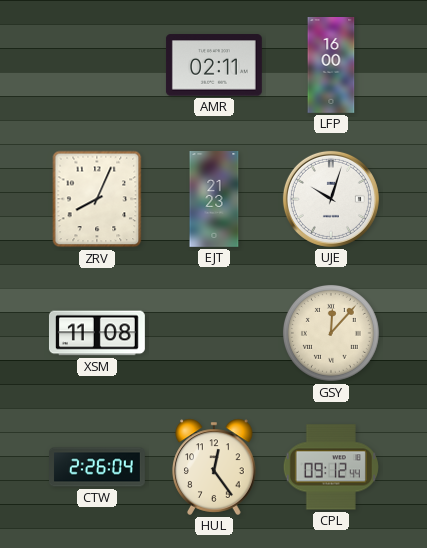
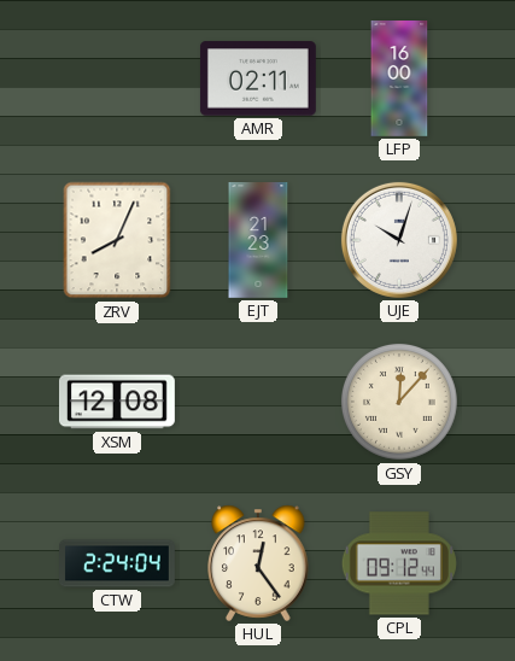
XSM: 11:08 -> 12:08
CTW: 2:26 -> 2:24
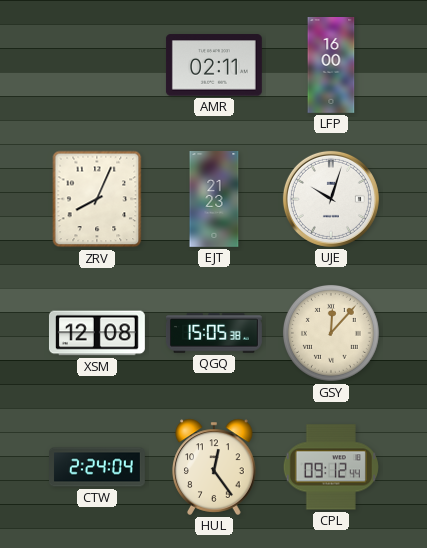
QGQ: none -> 15:05
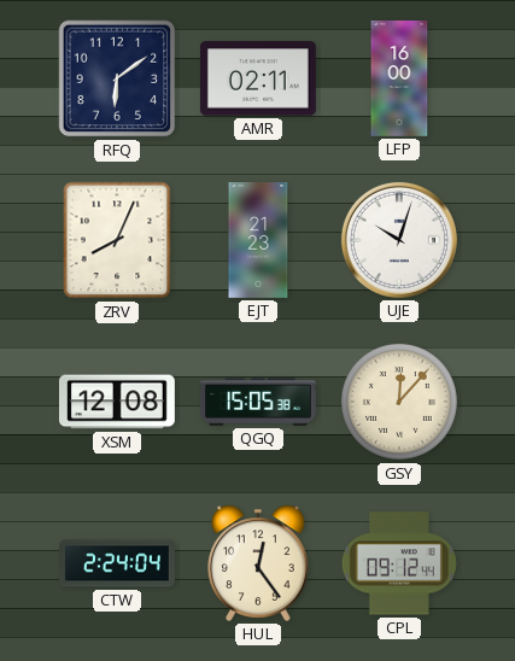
RFQ: none -> 6:09
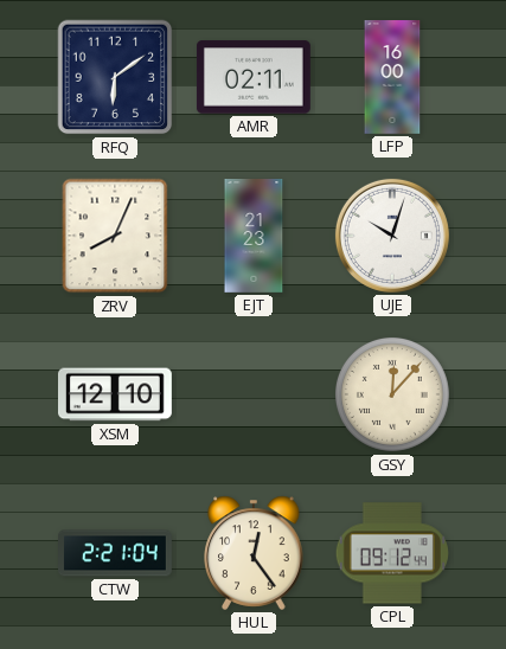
XSM: 12:08 -> 12:10
QGQ: 15:05 -> none
CTW: 2:24 -> 2:21
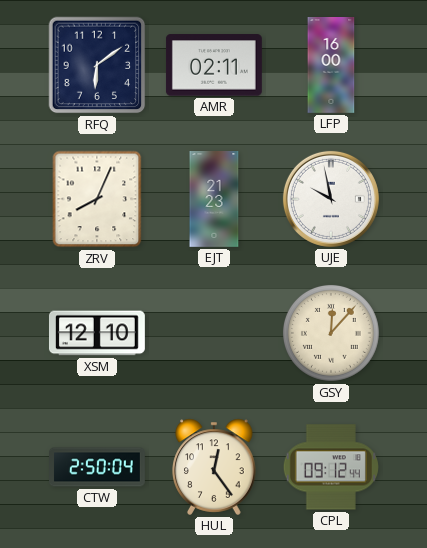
UJE: 10:03 -> 9:58
CTW: 2:21 -> 2:50
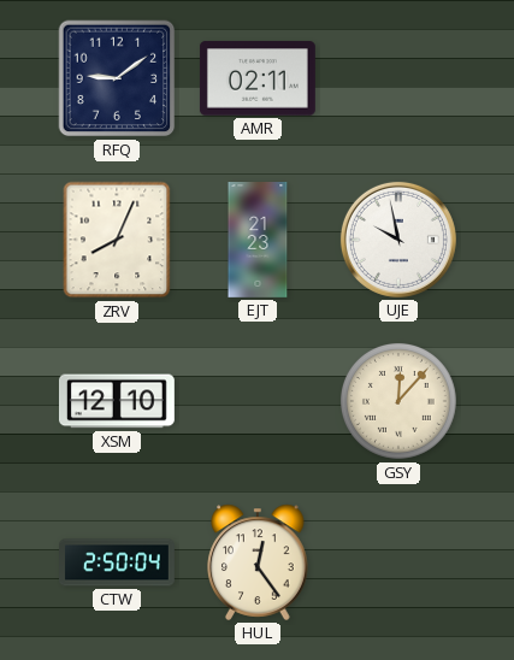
RFQ: 6:09 -> 9:09
LFP: 16:00 -> none
CPL: 09:12 -> none
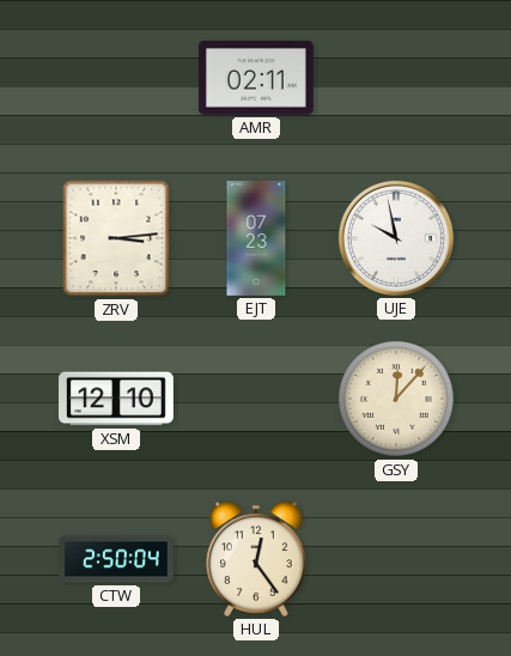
RFQ: 9:09 -> none
ZRV: 8:04 -> 3:14
EJT: 21:23 -> 07:23
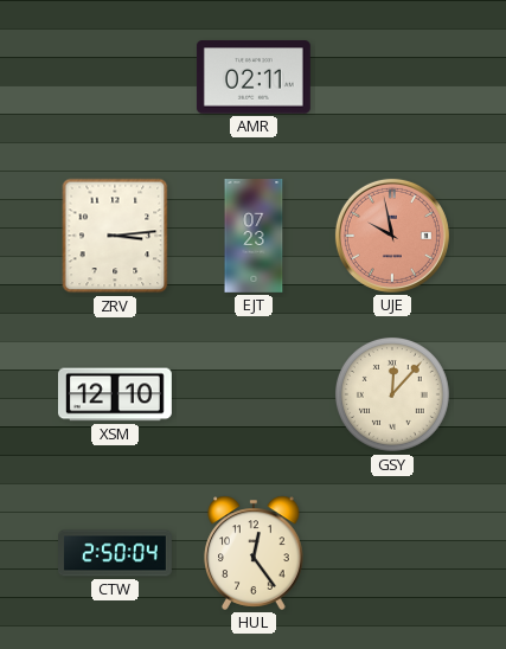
UJE dial: white -> salmon
